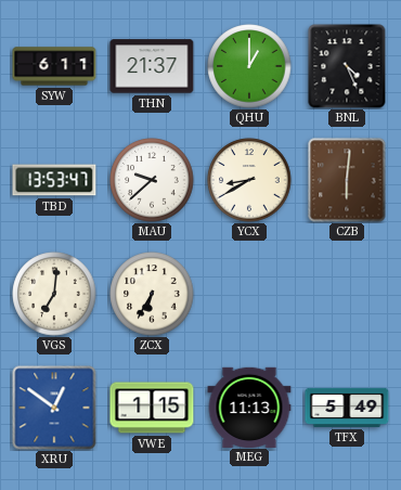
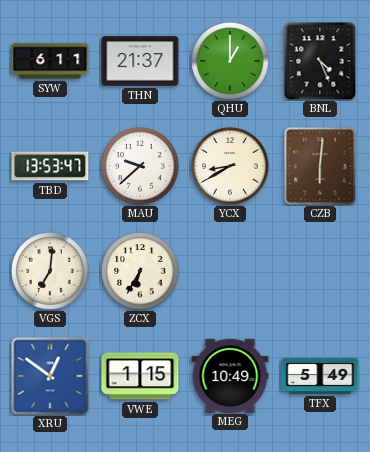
MEG: 11:13 -> 10:49
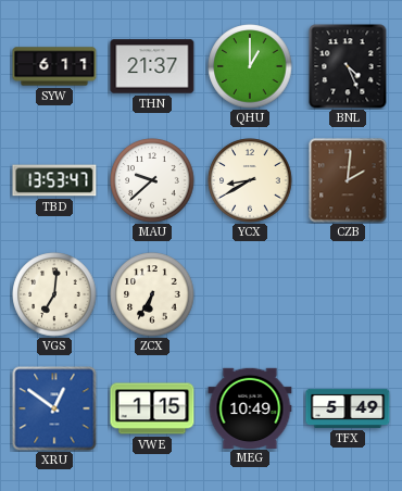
CZB: 6:01 -> 2:01
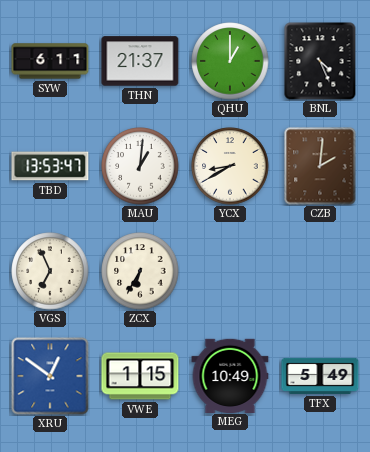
MAU: 9:38 -> 1:01
VGS: 7:01 -> 6:56
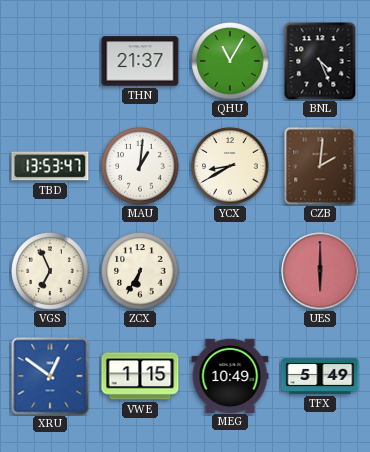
SYW: 6:11 -> none
QHU: 1:00 -> 11:05
UES: none -> 6:00
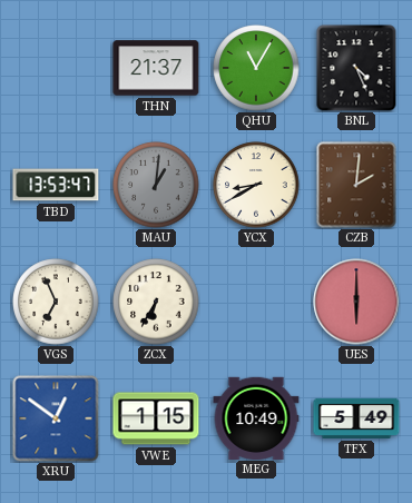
MAU dial: white -> grey
